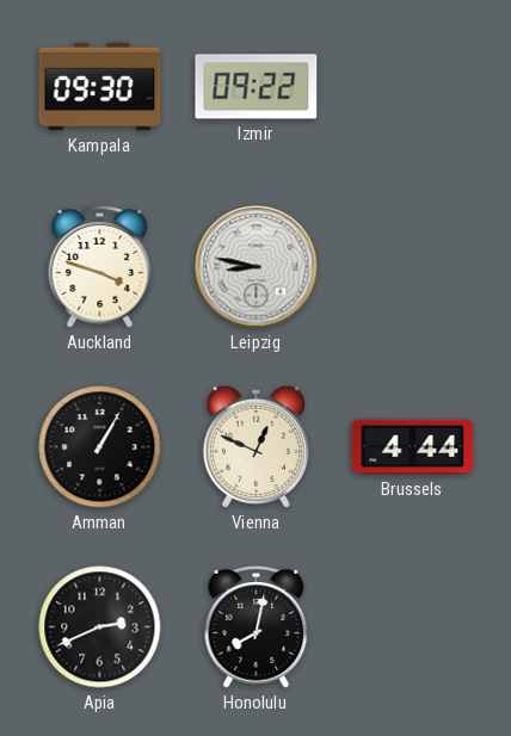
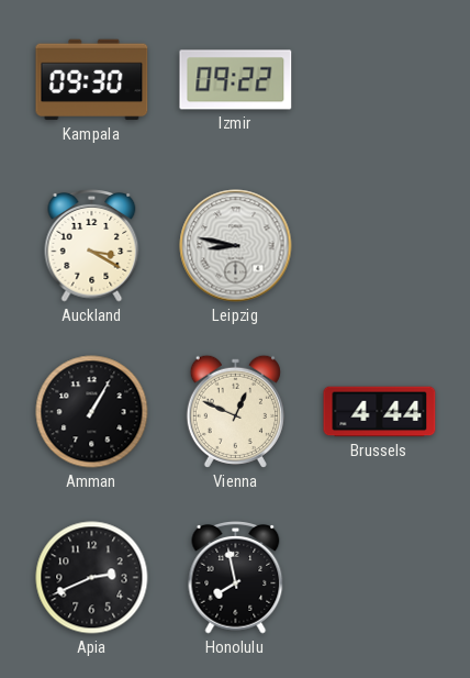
Auckland: 3:48 -> 3:20
Honolulu: 8:02 -> 7:58
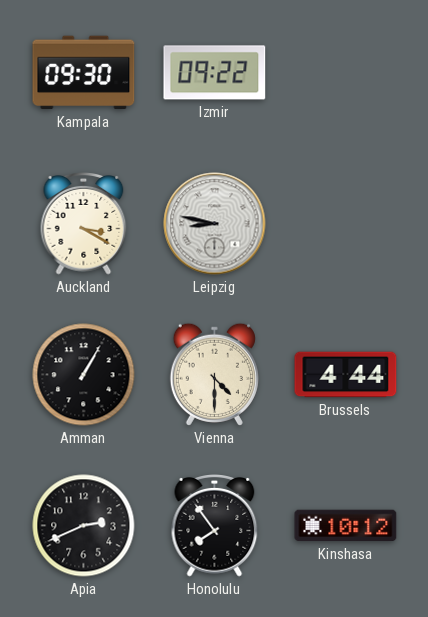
Vienna: 12:49 -> 4:30
Honolulu: 7:58 -> 7:54
Kinshasa: none -> 10:12
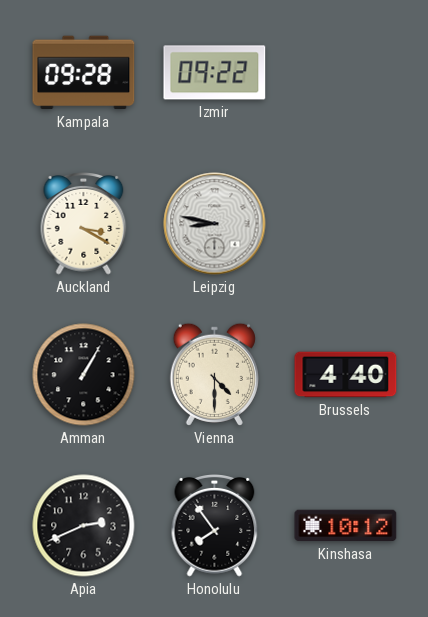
Kampala: 09:30 -> 09:28
Brussels: 4:44 -> 4:40
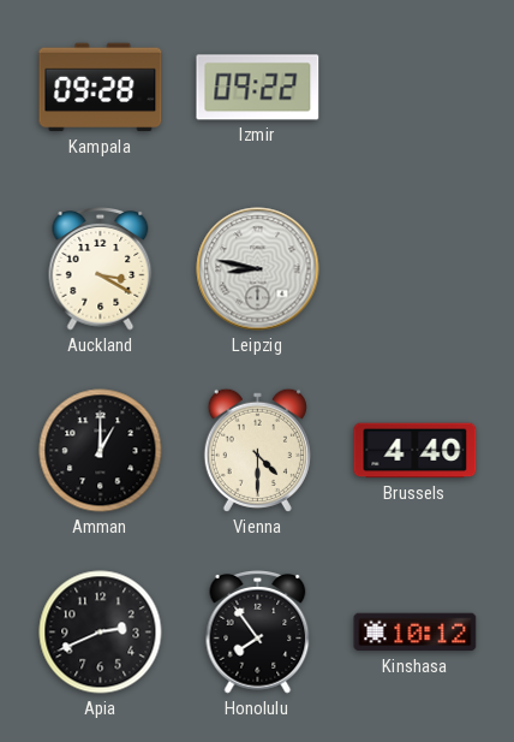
Amman: 1:05 -> 1:00
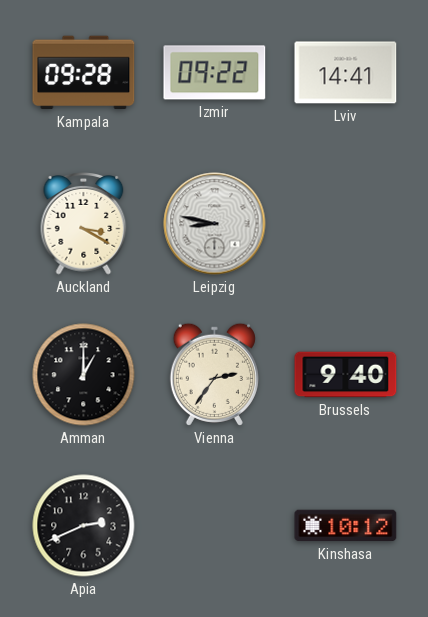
Lviv: none -> 14:41
Vienna: 4:30 -> 2:36
Brussels: 4:40 -> 9:40
Honolulu: 7:54 -> none
